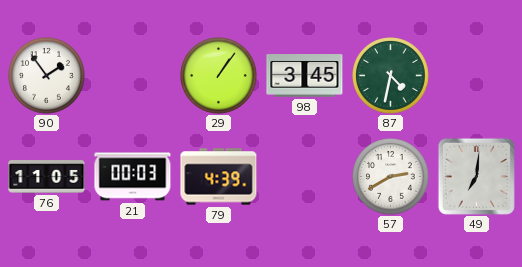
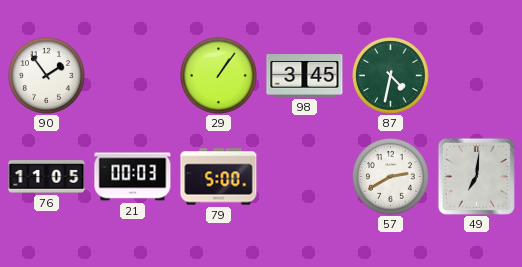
79: 4:39 -> 5:00
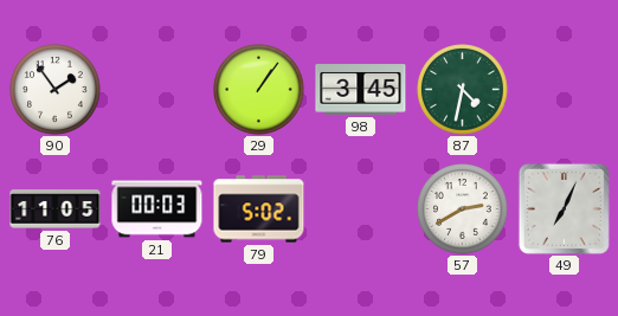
79: 5:00 -> 5:02
49: 7:01 -> 7:04
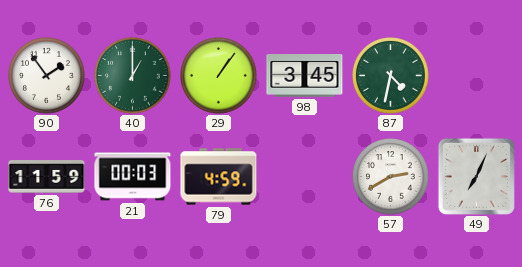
40: none -> 1:00
76: 11:05 -> 11:59
79: 5:02 -> 4:59
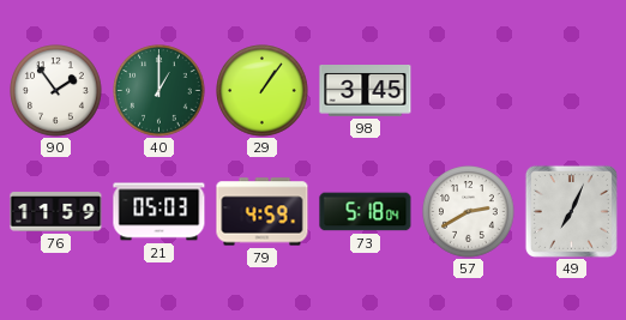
87: 4:32 -> none
21: 00:03 -> 05:03
73: none -> 5:18
